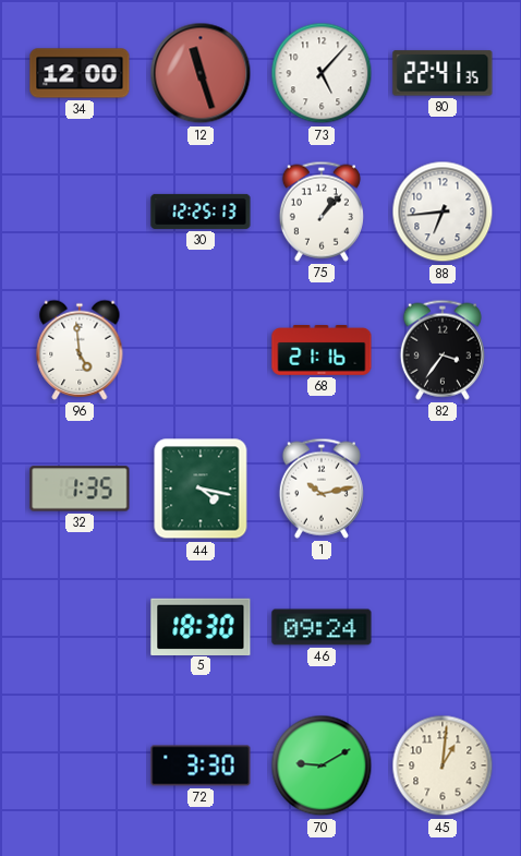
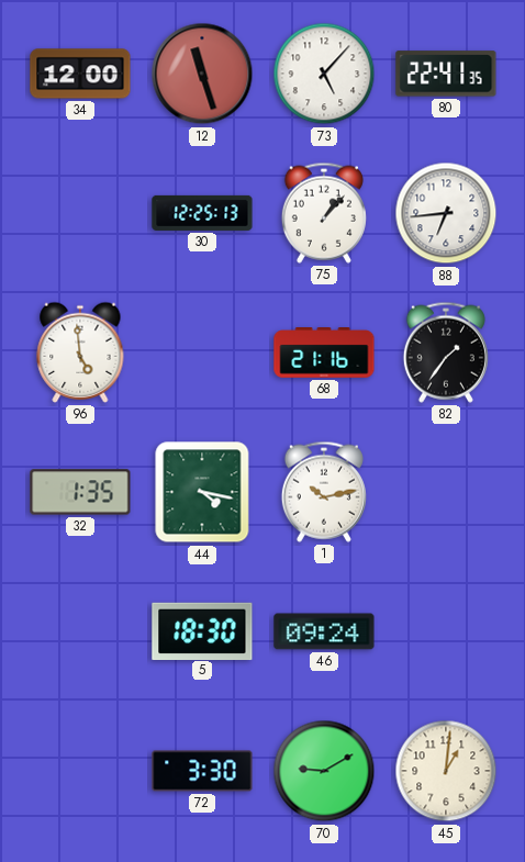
82: 3:36 -> 1:36
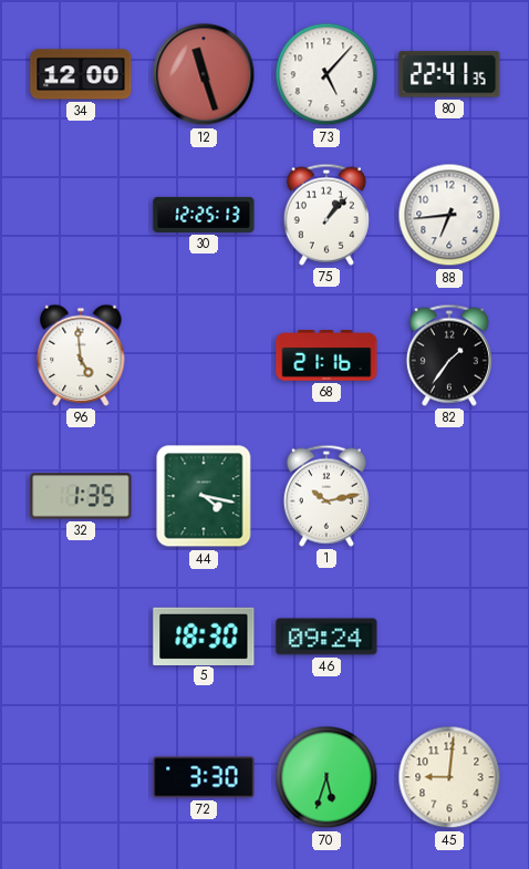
70: 9:10 -> 5:33
45: 1:01 -> 9:01
